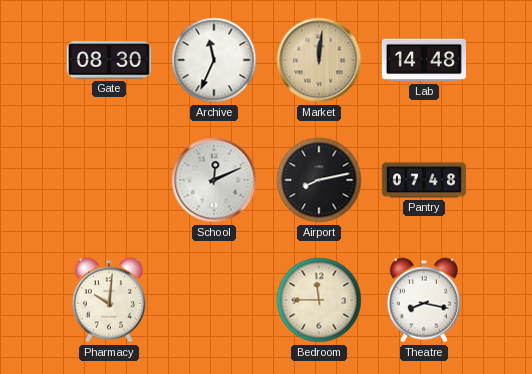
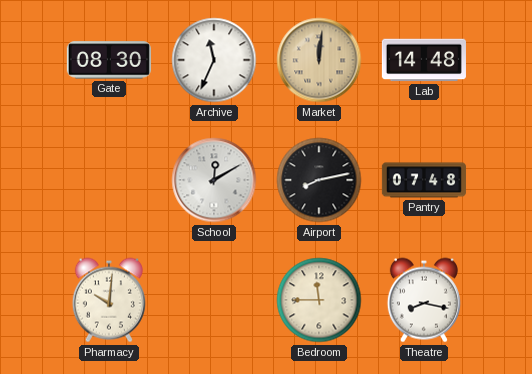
School: 12:11 -> 12:10
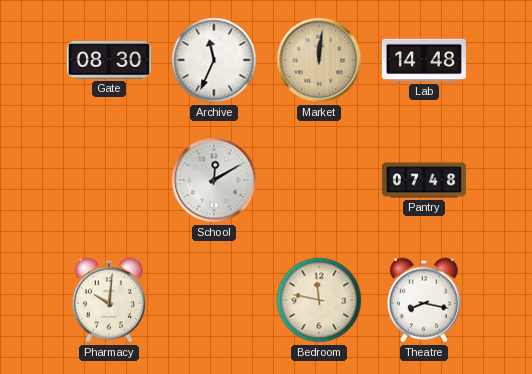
Airport: 8:13 -> none
Bedroom: 11:45 -> 11:47
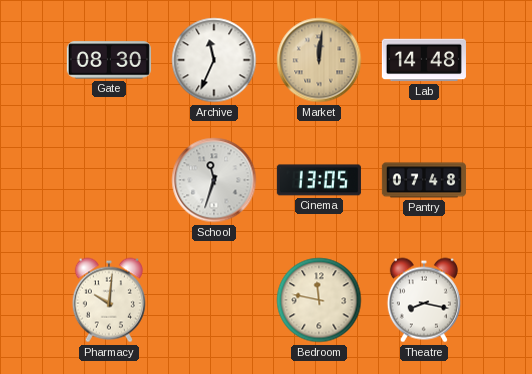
School: 12:10 -> 11:33
Cinema: none -> 13:05
